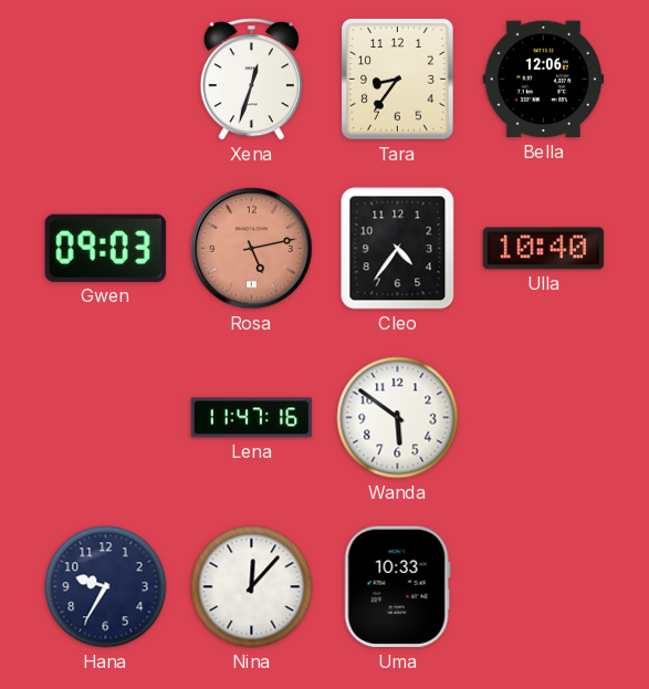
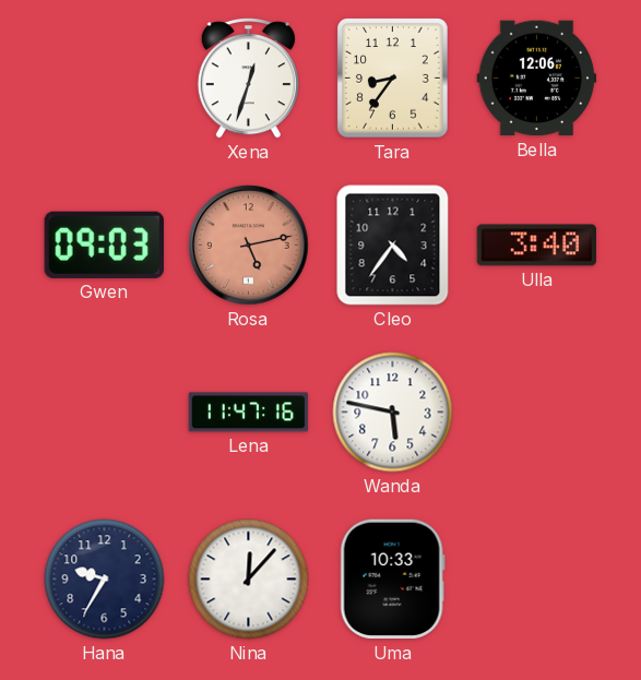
Ulla: 10:40 -> 3:40
Wanda: 5:51 -> 5:47
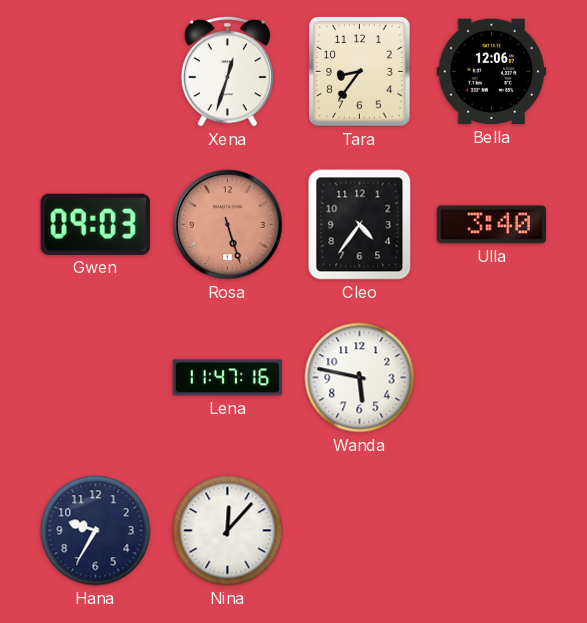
Rosa: 5:13 -> 5:27
Uma: 10:33 -> none
